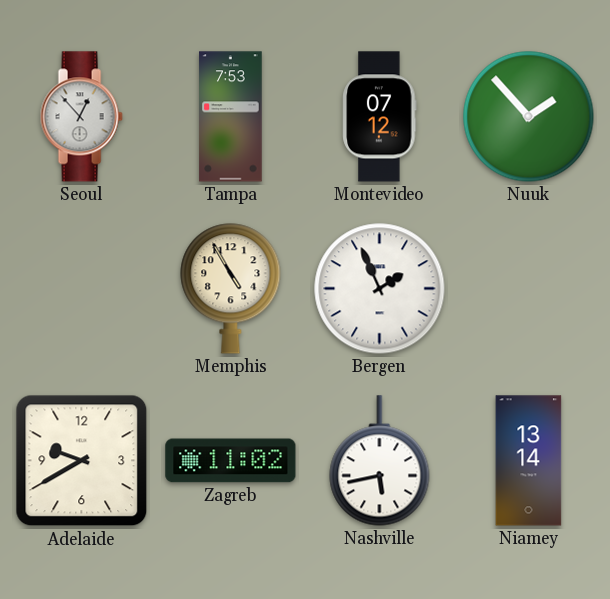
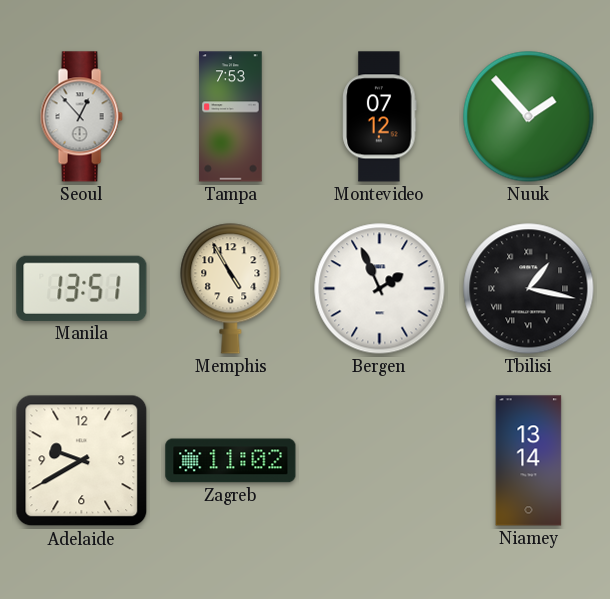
Manila: none -> 13:51
Tbilisi: none -> 1:17
Nashville: 5:43 -> none
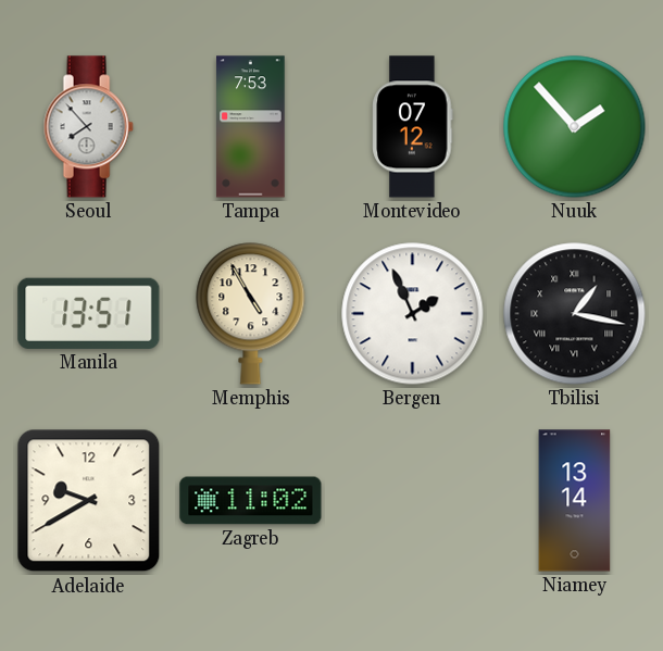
Seoul: 12:53 -> 7:53
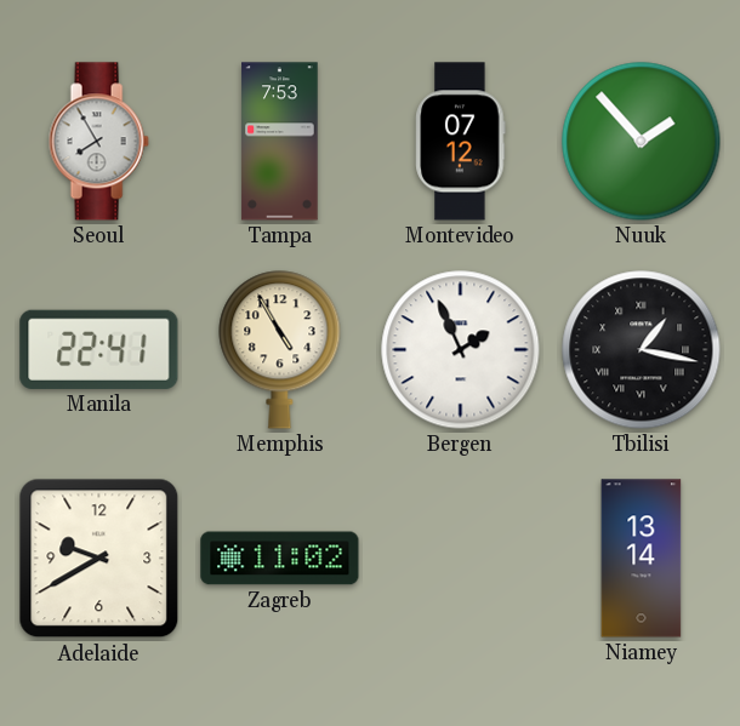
Seoul: 7:53 -> 7:55
Manila: 13:51 -> 22:41
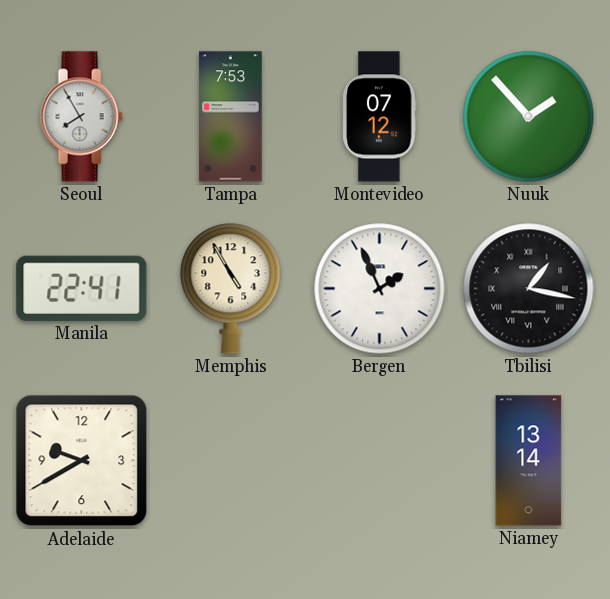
Zagreb: 11:02 -> none
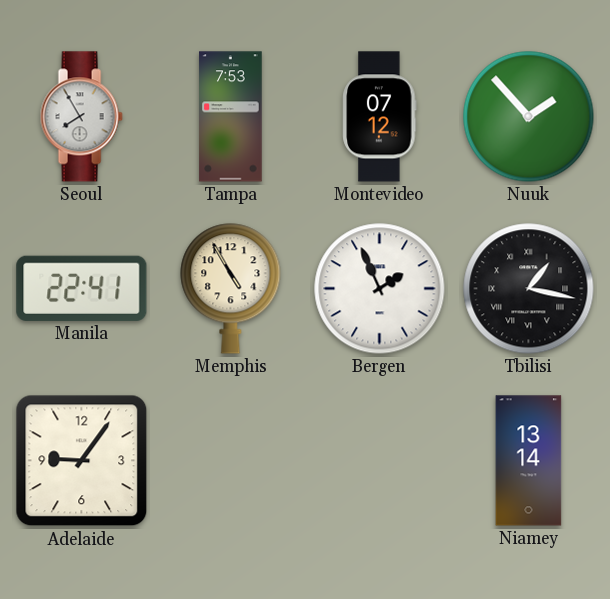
Adelaide: 9:40 -> 9:06
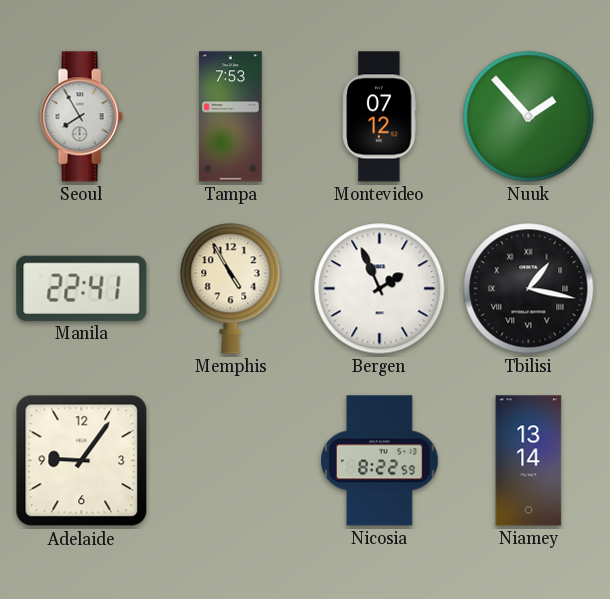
Nicosia: none -> 8:22
